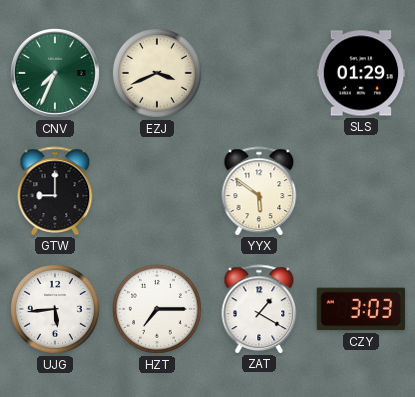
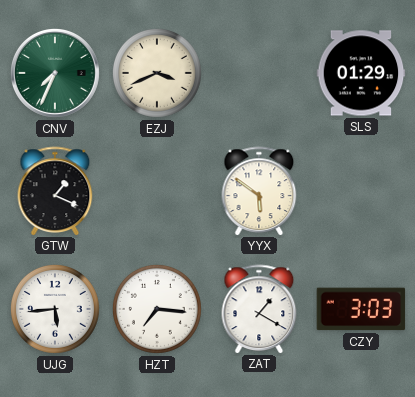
GTW: 9:00 -> 1:19
HZT: 7:15 -> 7:16
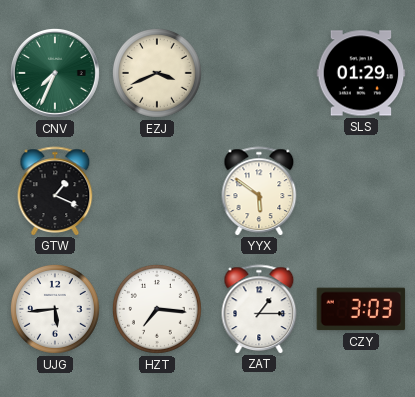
ZAT: 1:20 -> 1:15
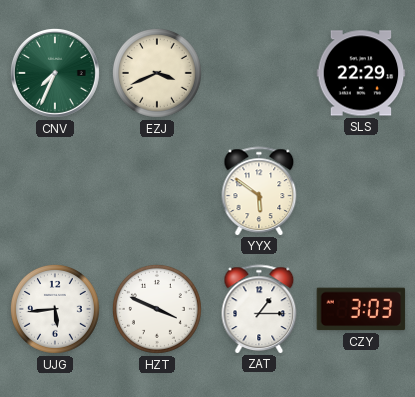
SLS: 01:29 -> 22:29
GTW: 1:19 -> none
HZT: 7:16 -> 3:49
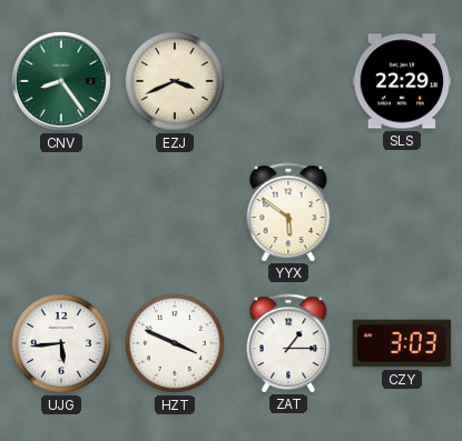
CNV: 7:34 -> 8:24
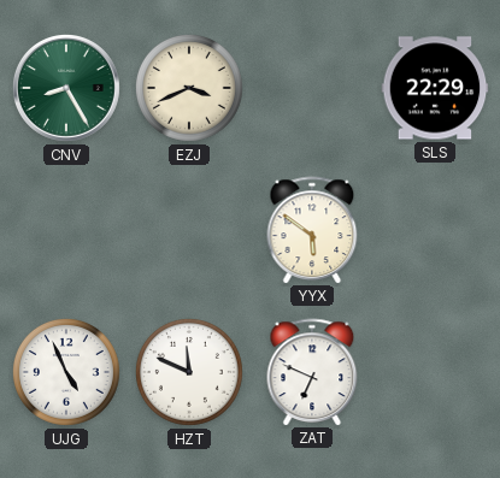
CNV: 8:24 -> 8:25
UJG: 5:44 -> 4:56
HZT: 3:49 -> 11:49
ZAT: 1:15 -> 6:49
CZY: 3:03 -> none
